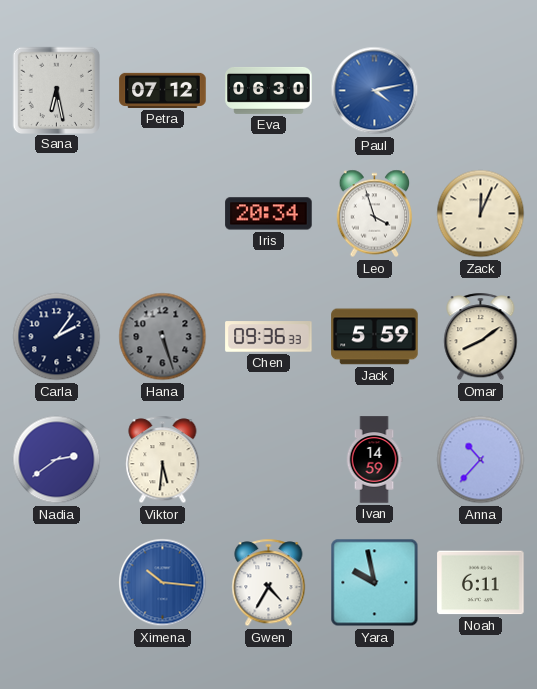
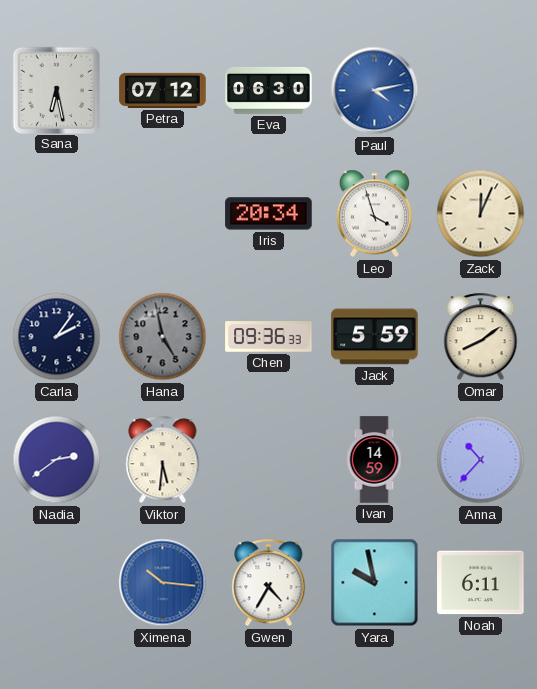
Hana: 5:27 -> 4:58
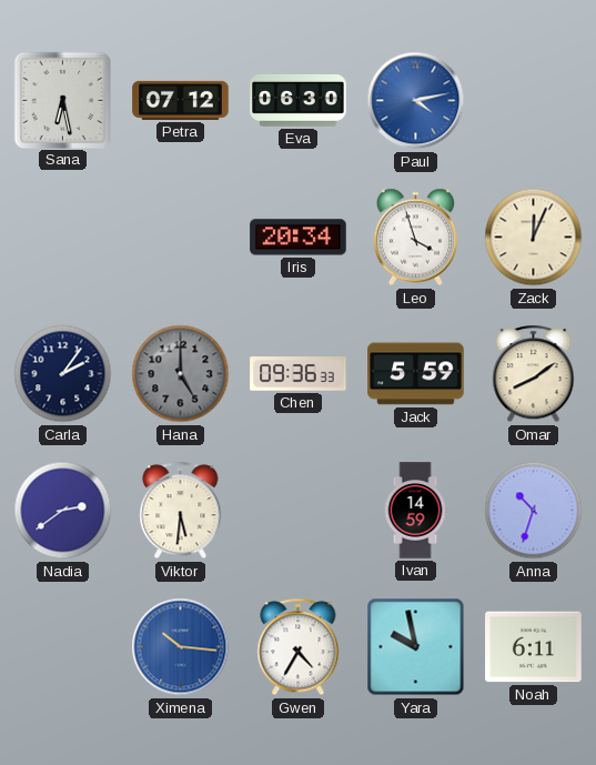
Hana: 4:58 -> 5:00
Anna: 10:37 -> 10:33
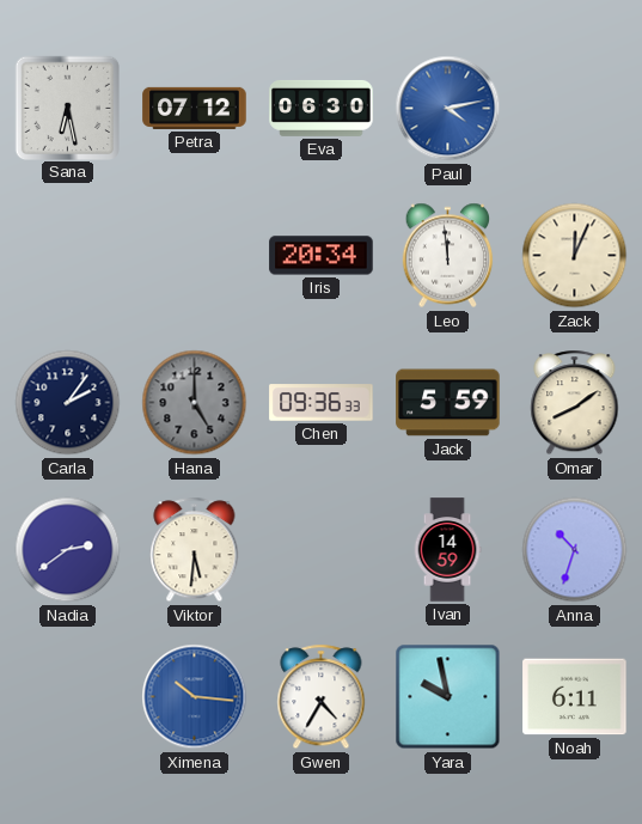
Leo: 3:57 -> 11:59
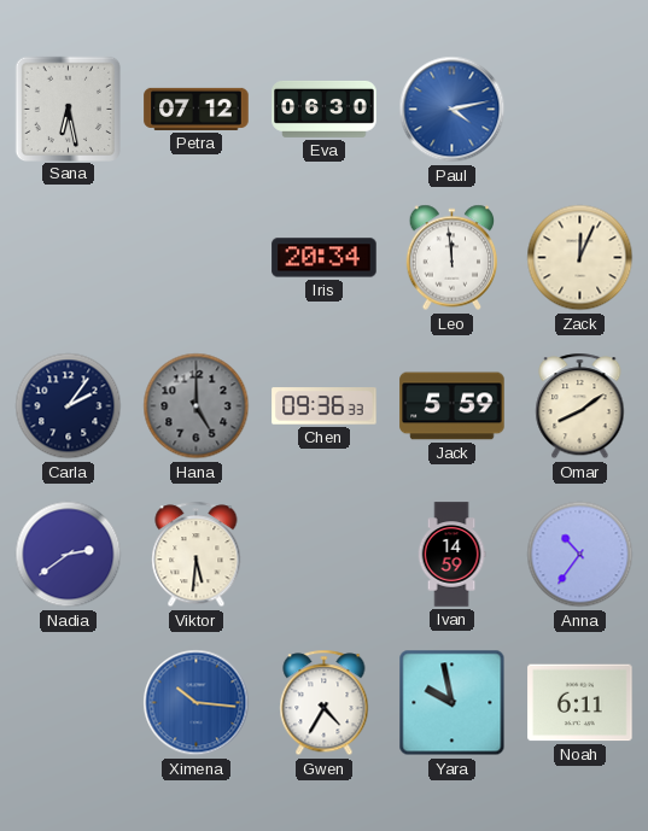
Anna: 10:33 -> 10:36
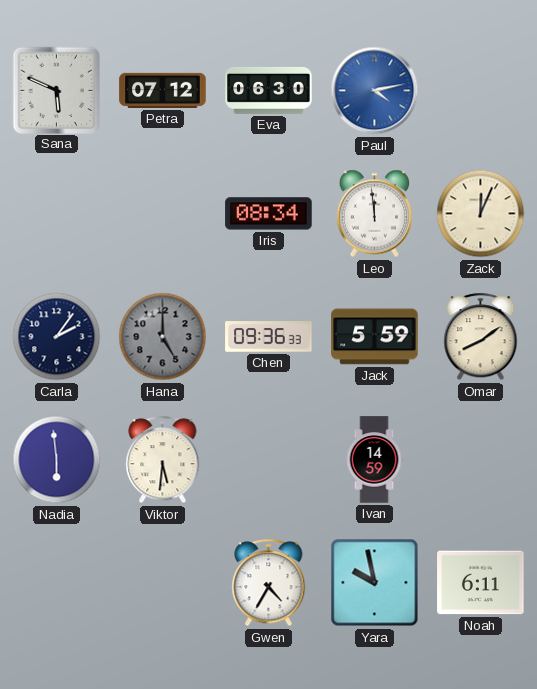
Sana: 6:28 -> 5:49
Iris: 20:34 -> 08:34
Nadia: 2:39 -> 5:59
Anna: 10:36 -> none
Ximena: 10:16 -> none
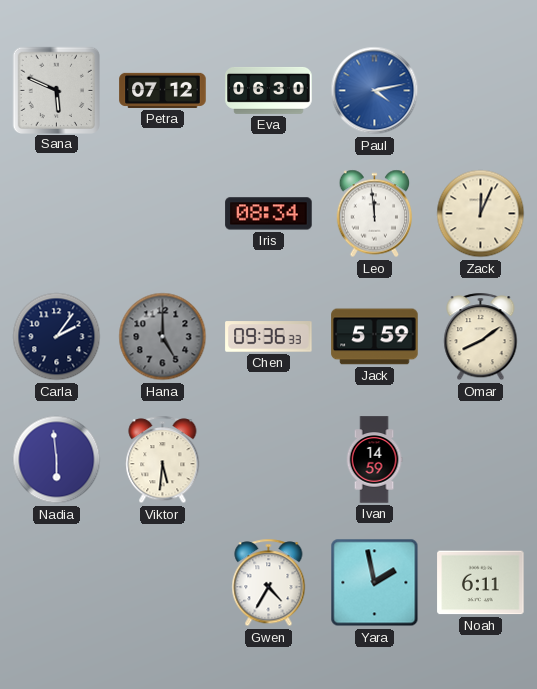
Yara: 9:58 -> 1:58
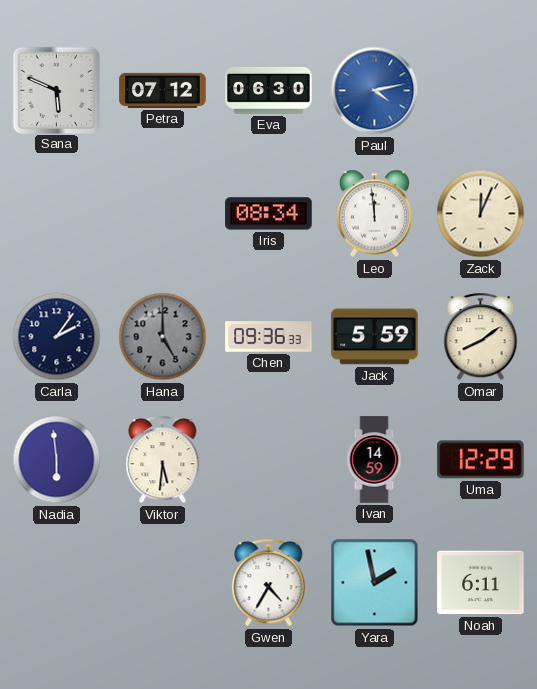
Uma: none -> 12:29
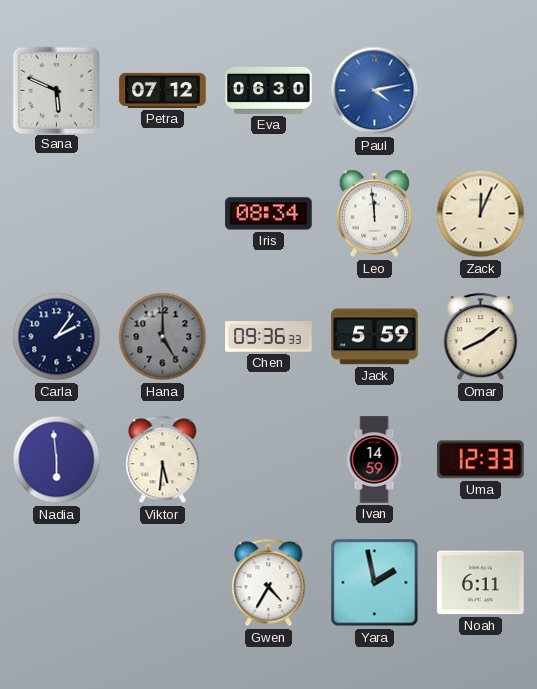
Uma: 12:29 -> 12:33
